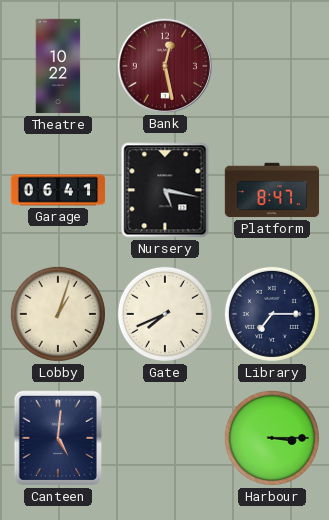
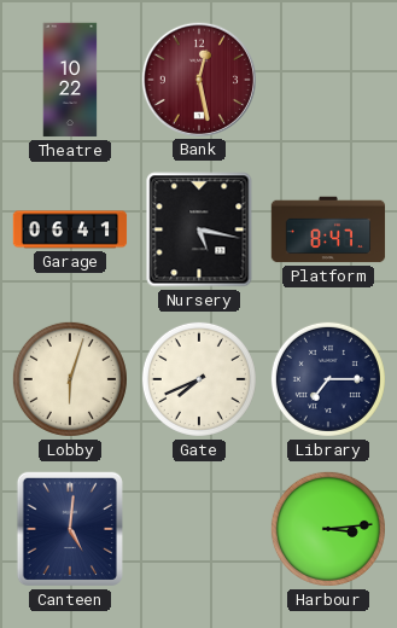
Lobby: 1:03 -> 6:03
Harbour: 3:15 -> 3:14
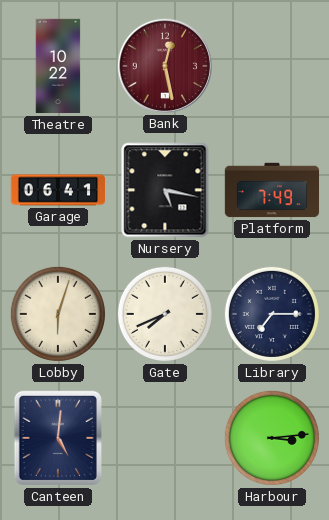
Platform: 8:47 -> 7:49
